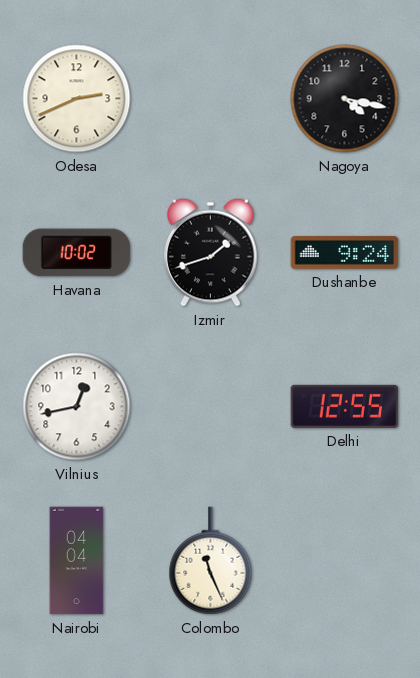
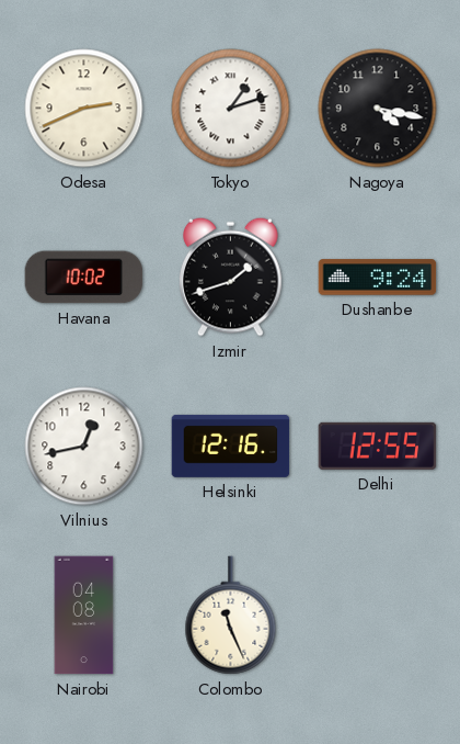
Tokyo: none -> 1:12
Helsinki: none -> 12:16
Nairobi: 04:04 -> 04:08
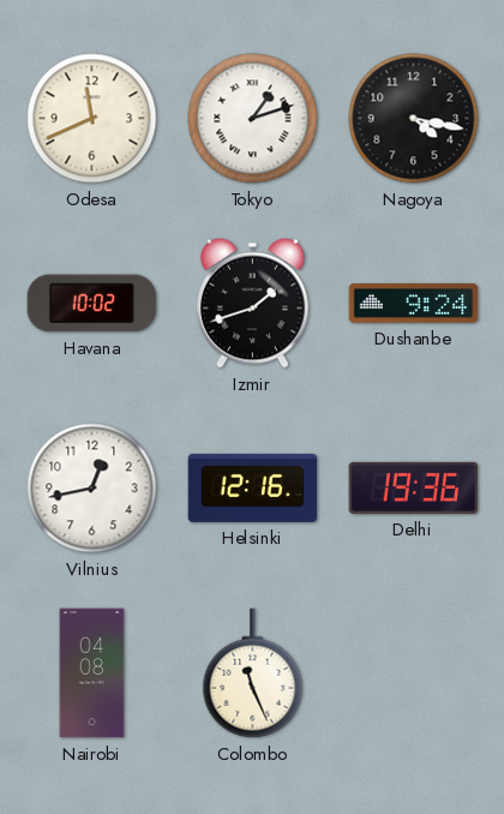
Odesa: 2:41 -> 11:41
Delhi: 12:55 -> 19:36
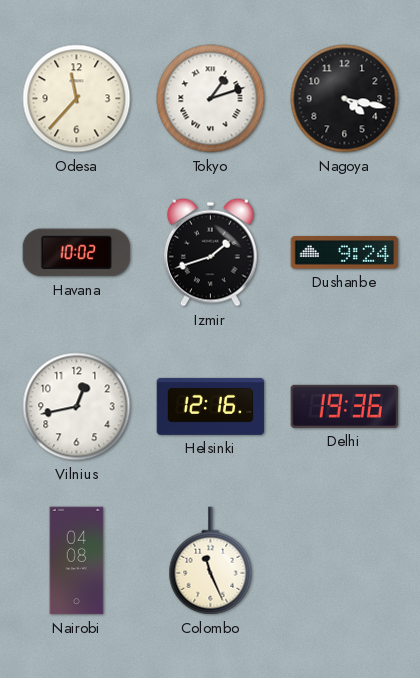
Odesa: 11:41 -> 11:37
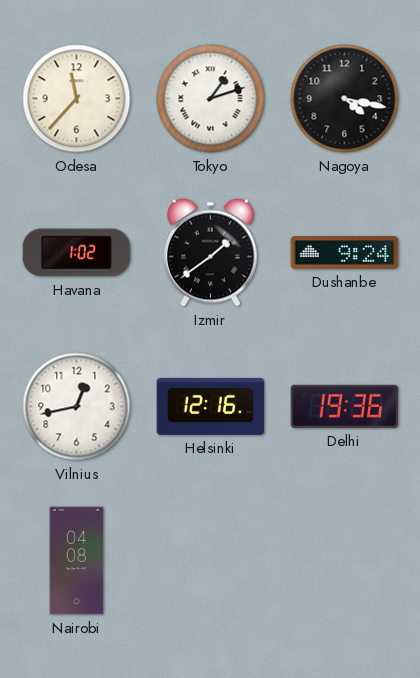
Havana: 10:02 -> 1:02
Izmir: 1:42 -> 1:39
Colombo: 11:26 -> none
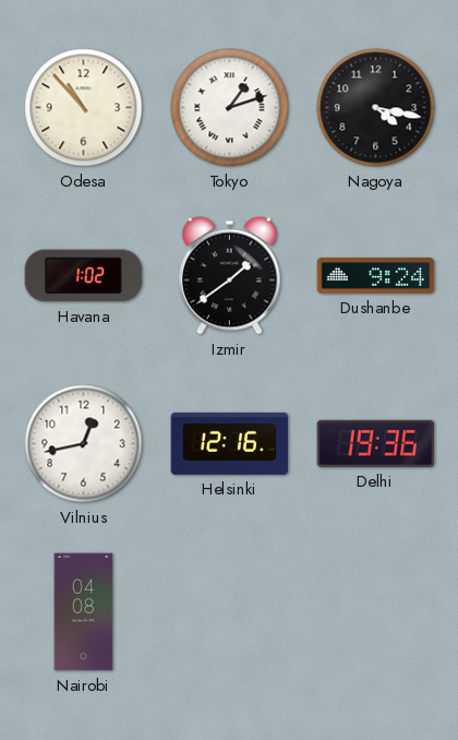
Odesa: 11:37 -> 10:53
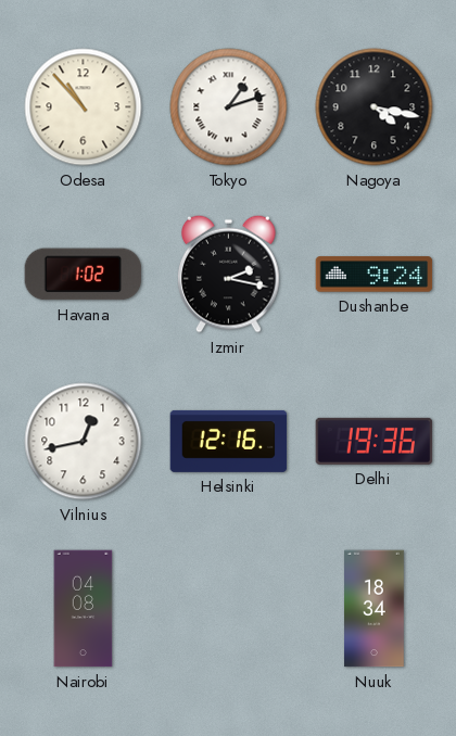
Izmir: 1:39 -> 2:17
Nuuk: none -> 18:34
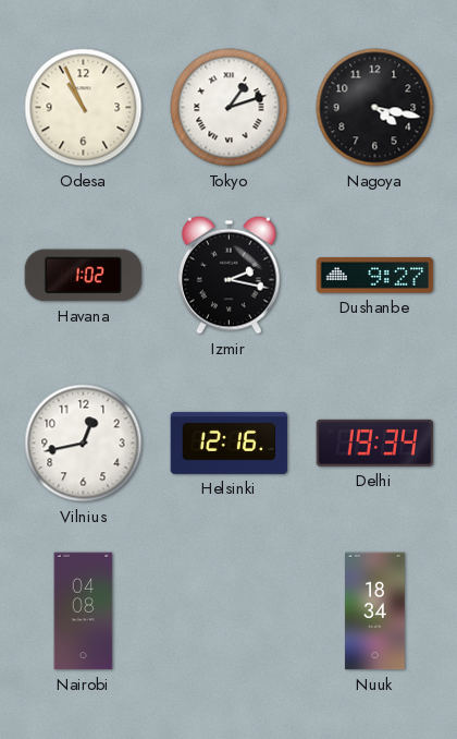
Odesa: 10:53 -> 10:56
Dushanbe: 9:24 -> 9:27
Delhi: 19:36 -> 19:34
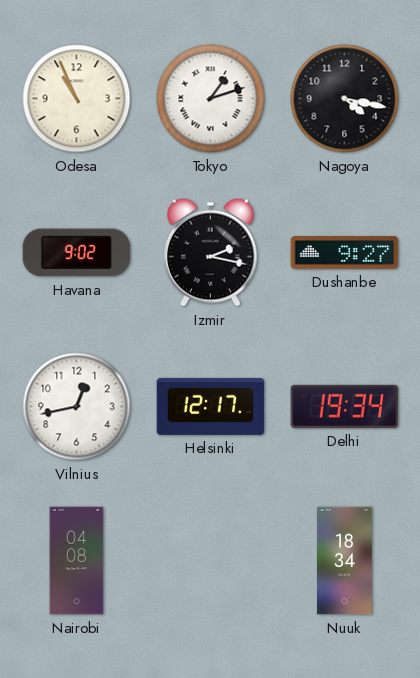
Havana: 1:02 -> 9:02
Helsinki: 12:16 -> 12:17
